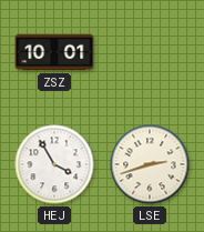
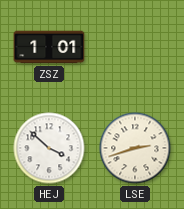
ZSZ: 10:01 -> 1:01
HEJ: 3:55 -> 3:52
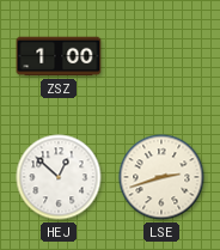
ZSZ: 1:01 -> 1:00
HEJ: 3:52 -> 12:52
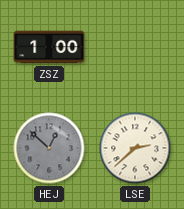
HEJ dial: white -> grey
LSE: 2:42 -> 2:38
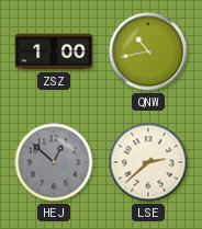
QNW: none -> 10:43
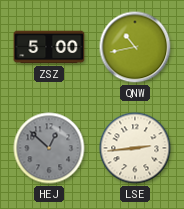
ZSZ: 1:00 -> 5:00
LSE: 2:38 -> 2:44
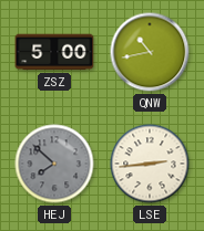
HEJ: 12:52 -> 7:52
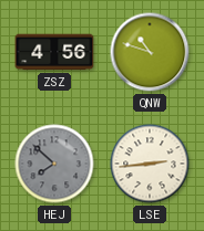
ZSZ: 5:00 -> 4:56
QNW: 10:43 -> 10:48
